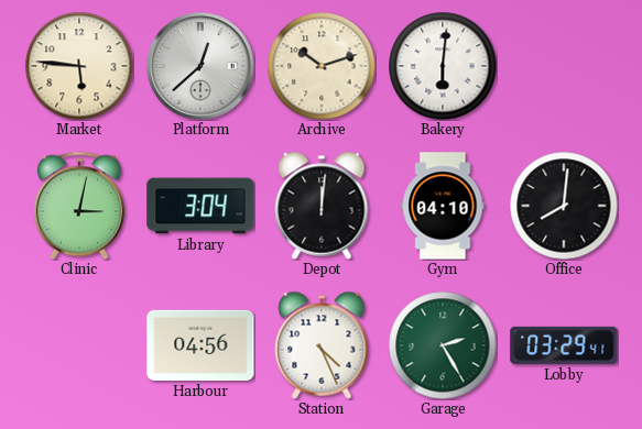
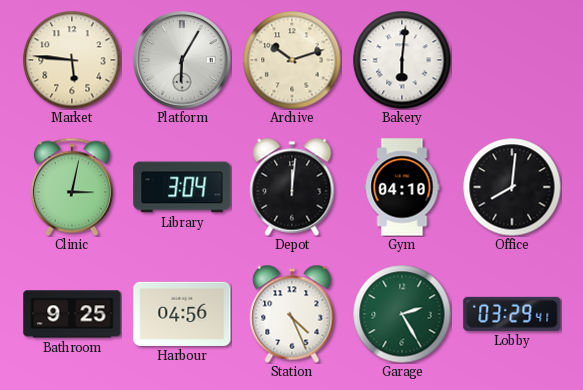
Platform: 12:38 -> 6:05
Bathroom: none -> 9:25
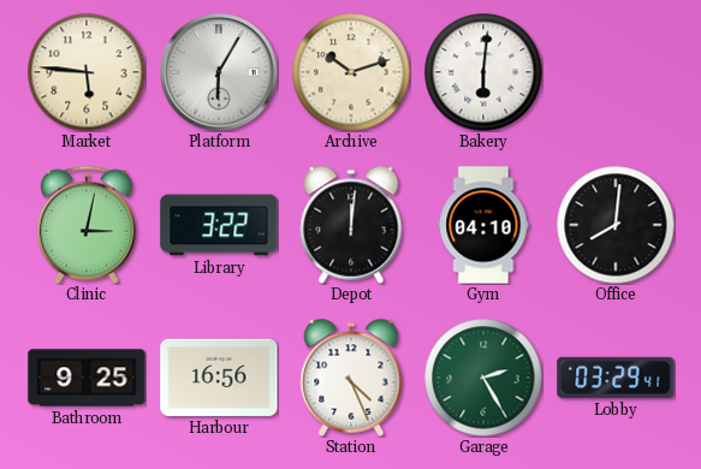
Library: 3:04 -> 3:22
Harbour: 04:56 -> 16:56
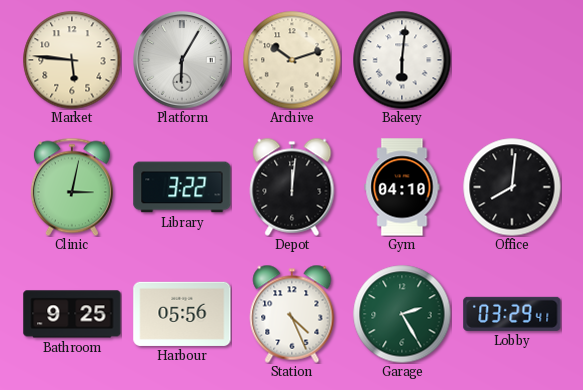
Harbour: 16:56 -> 05:56
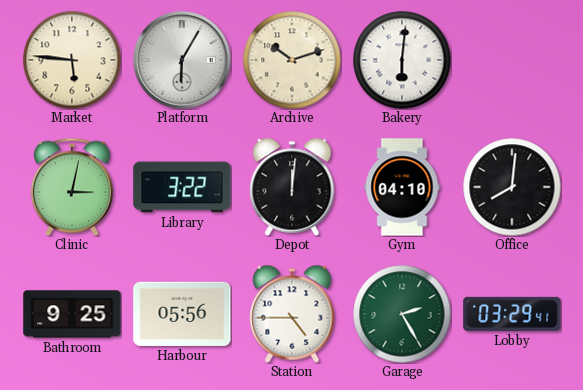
Station: 4:26 -> 4:45
